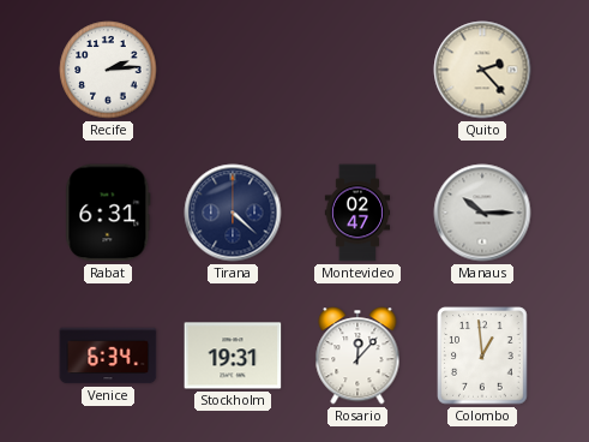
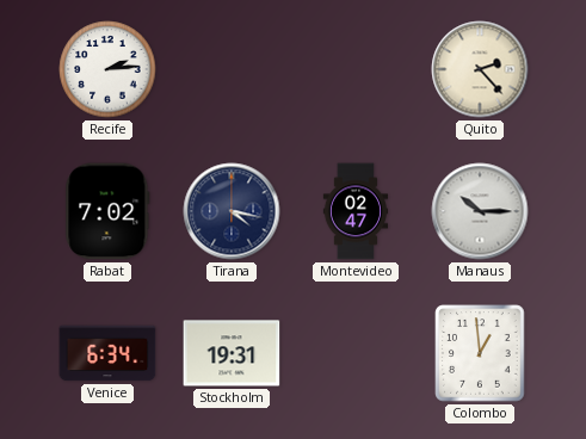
Rabat: 6:31 -> 7:02
Tirana: 4:22 -> 4:17
Rosario: 12:07 -> none
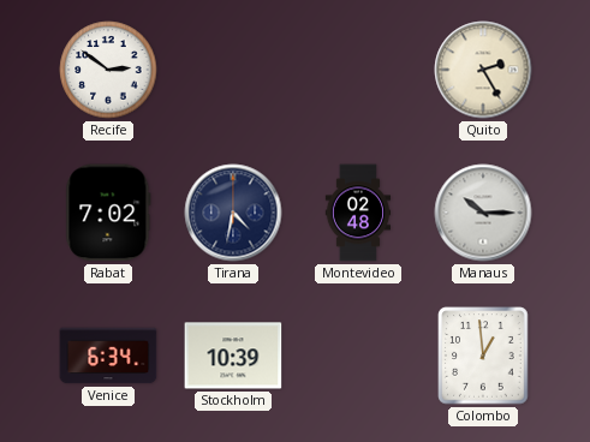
Recife: 2:14 -> 2:51
Quito: 2:23 -> 2:25
Tirana: 4:17 -> 4:32
Montevideo: 02:47 -> 02:48
Stockholm: 19:31 -> 10:39
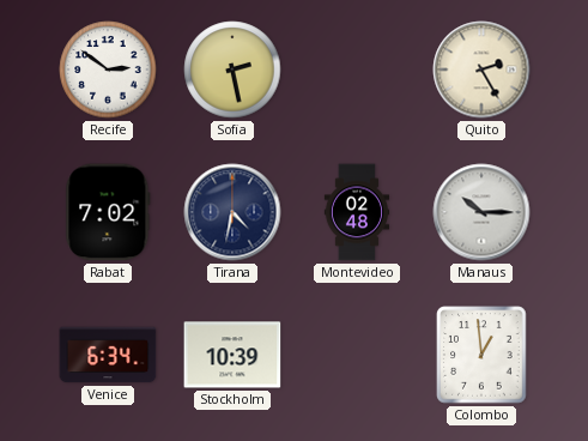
Sofia: none -> 2:28
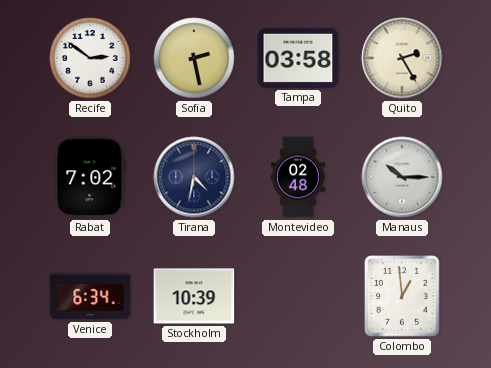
Tampa: none -> 03:58
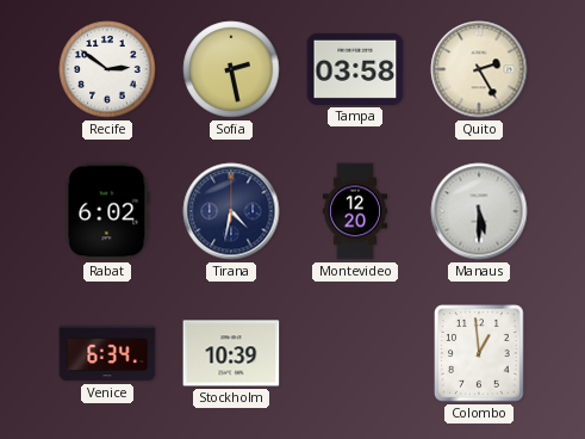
Rabat: 7:02 -> 6:02
Montevideo: 02:48 -> 12:20
Manaus: 10:15 -> 5:30
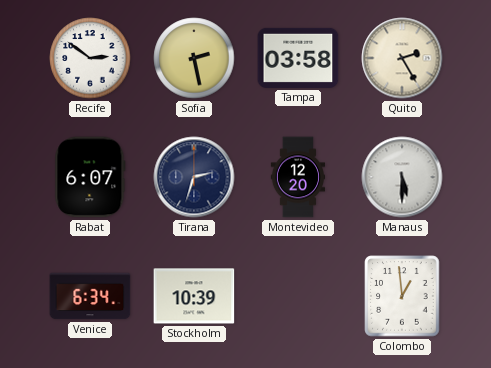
Rabat: 6:02 -> 6:07
Tirana: 4:32 -> 2:33
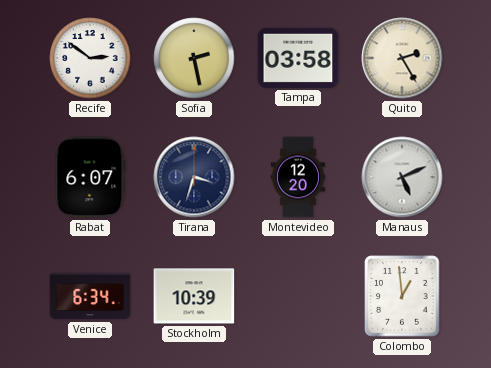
Tirana: 2:33 -> 3:33
Manaus: 5:30 -> 5:11
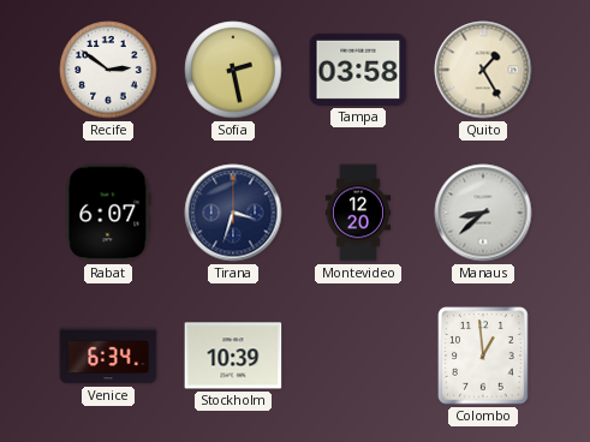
Quito: 2:25 -> 1:25
Manaus: 5:11 -> 8:38
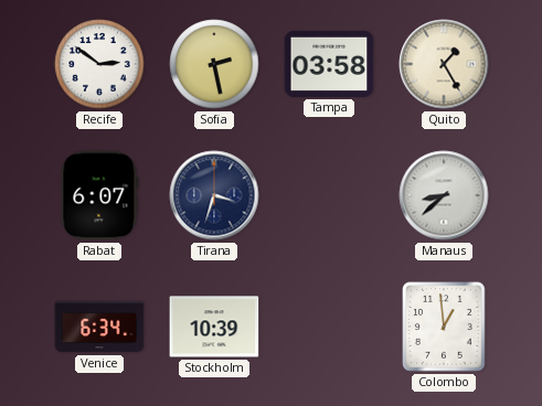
Montevideo: 12:20 -> none
